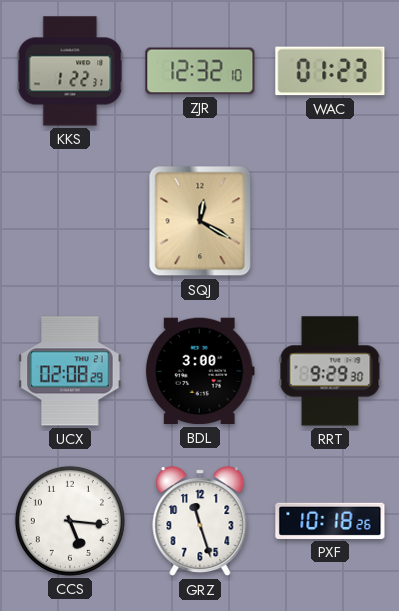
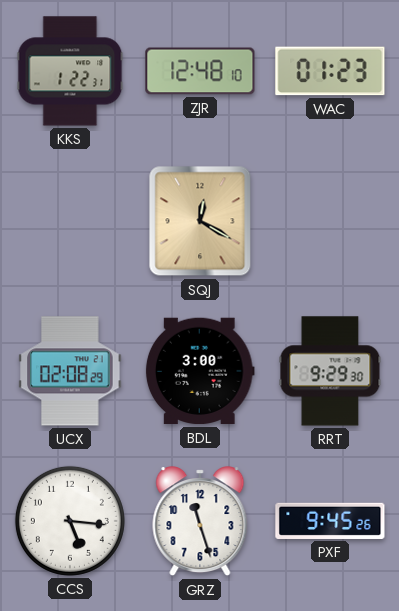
ZJR: 12:32 -> 12:48
PXF: 10:18 -> 9:45
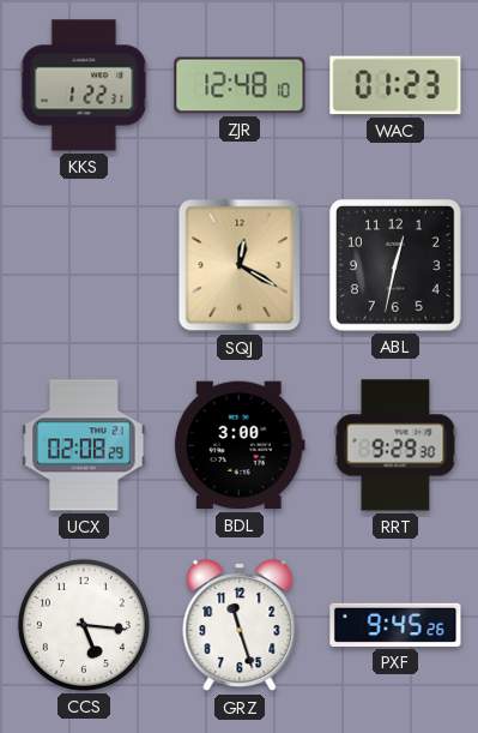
ABL: none -> 12:32
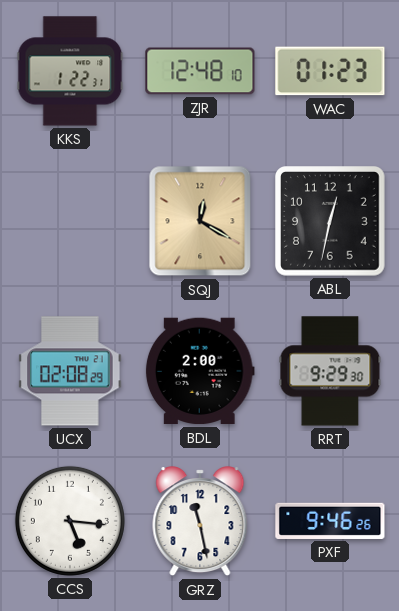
BDL: 3:00 -> 2:00
GRZ: 11:27 -> 11:28
PXF: 9:45 -> 9:46
